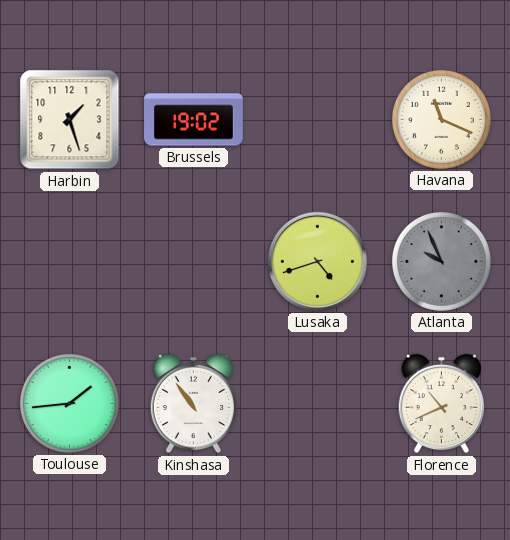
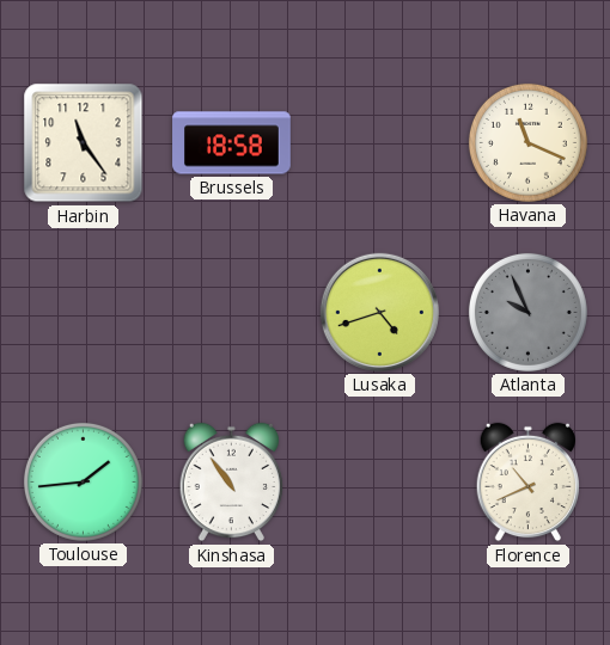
Harbin: 1:27 -> 11:24
Brussels: 19:02 -> 18:58
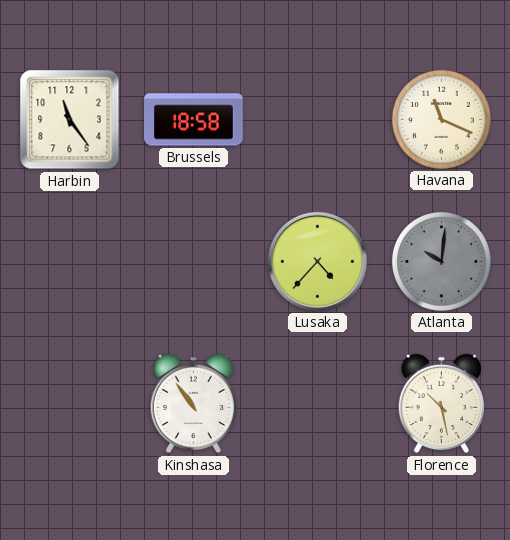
Lusaka: 4:42 -> 4:37
Atlanta: 9:56 -> 10:01
Toulouse: 1:44 -> none
Florence: 10:41 -> 10:28
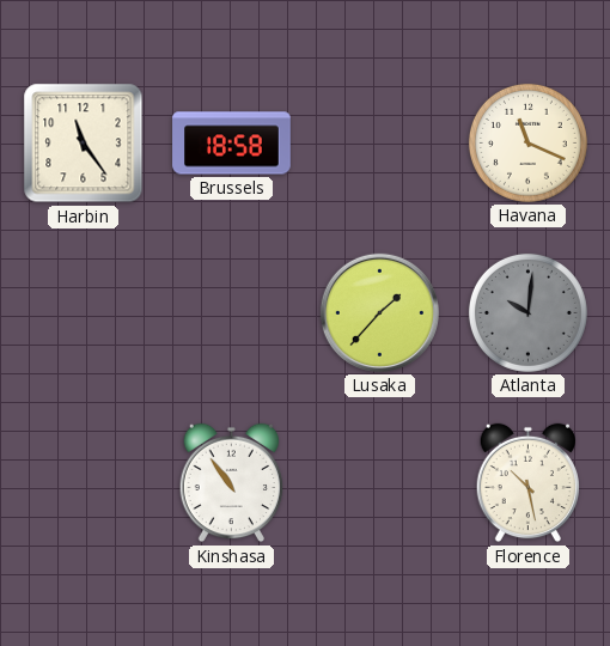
Lusaka: 4:37 -> 1:37
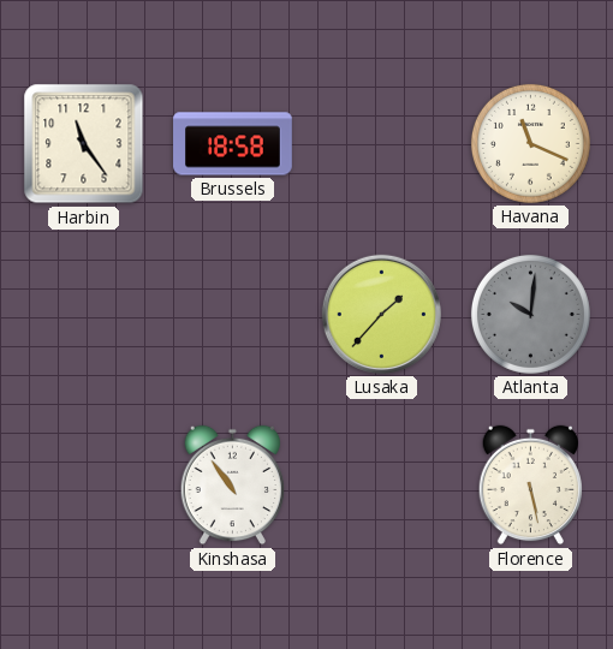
Florence: 10:28 -> 5:28
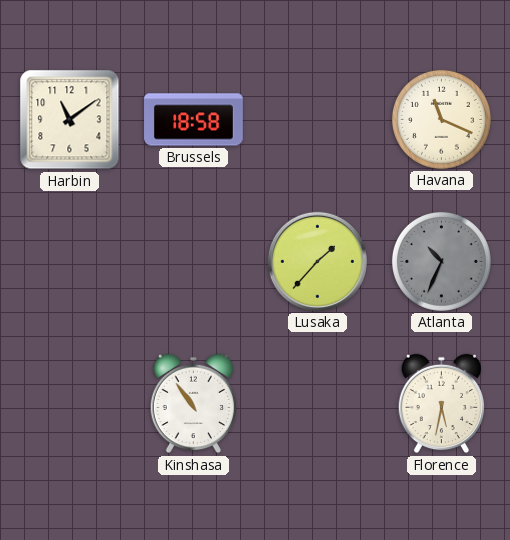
Harbin: 11:24 -> 11:09
Atlanta: 10:01 -> 10:34
Florence: 5:28 -> 5:32
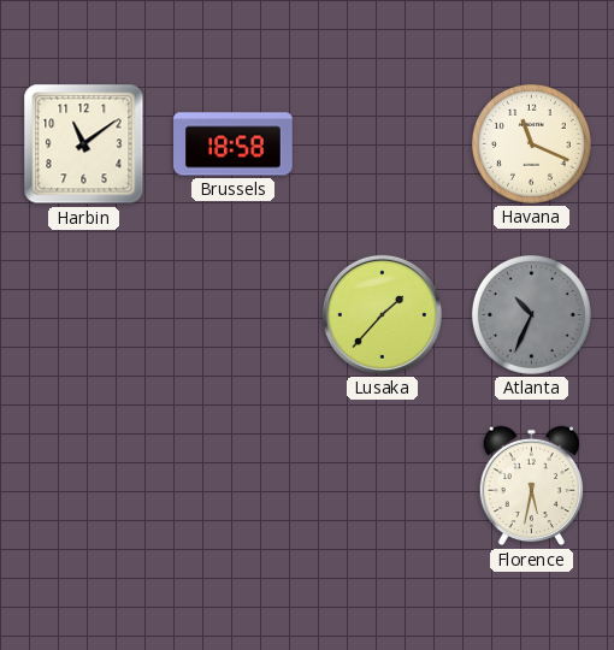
Kinshasa: 10:54 -> none
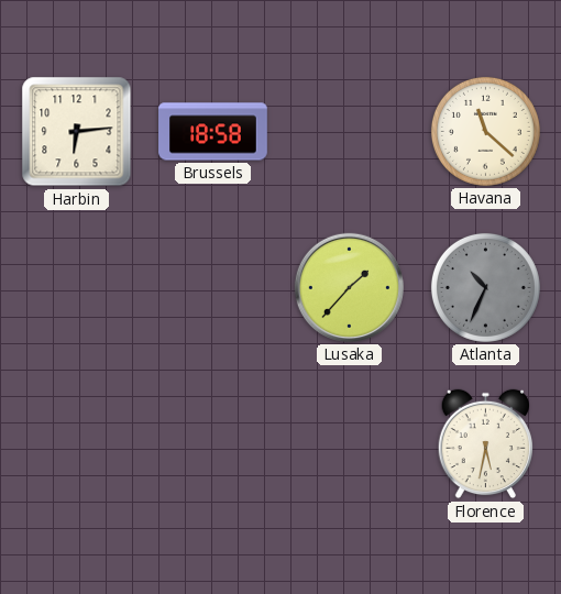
Harbin: 11:09 -> 6:14
Havana: 11:19 -> 11:22
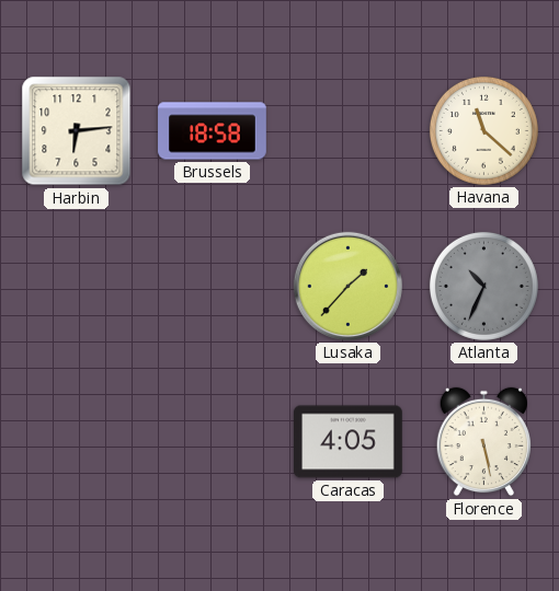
Caracas: none -> 4:05
Florence: 5:32 -> 5:28
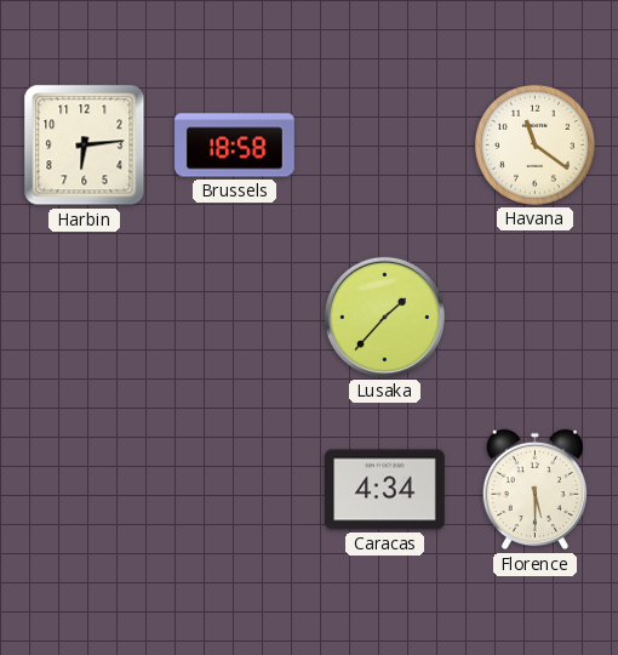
Havana: 11:22 -> 11:21
Atlanta: 10:34 -> none
Caracas: 4:05 -> 4:34
Florence: 5:28 -> 5:30
